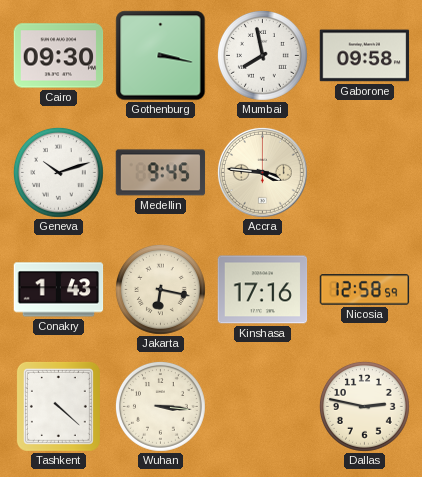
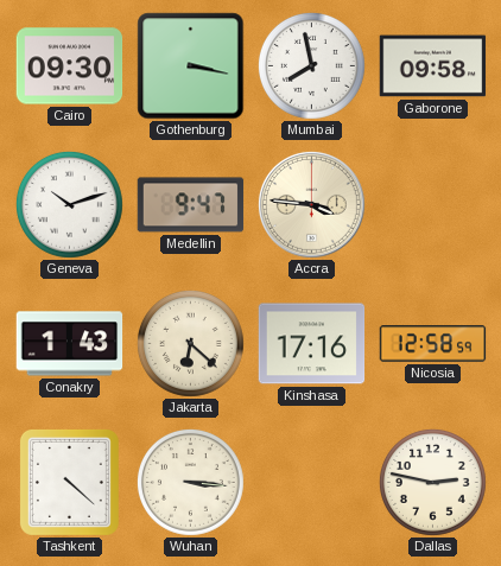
Medellin: 9:45 -> 9:47
Jakarta: 6:17 -> 6:22
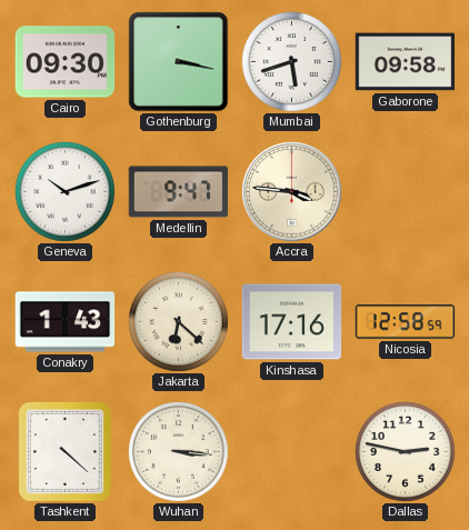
Mumbai: 7:58 -> 5:42
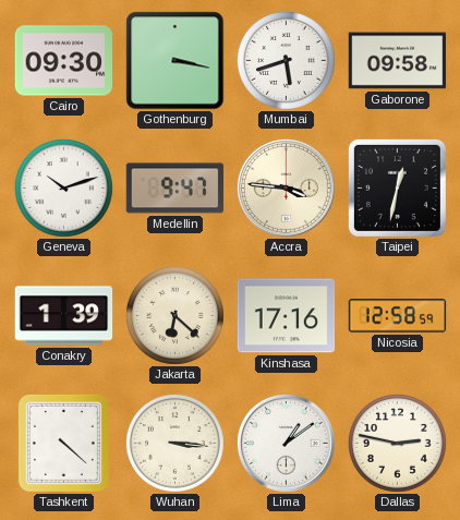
Taipei: none -> 12:32
Conakry: 1:43 -> 1:39
Lima: none -> 1:09
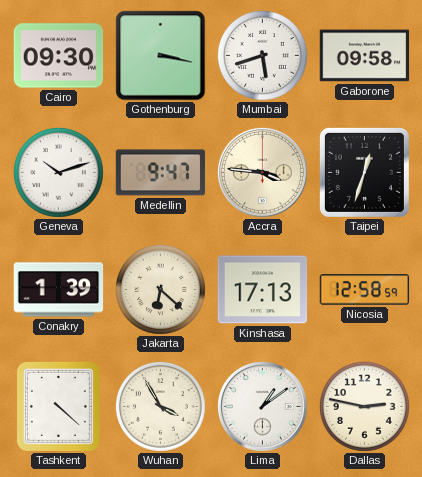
Taipei: 12:32 -> 12:33
Kinshasa: 17:16 -> 17:13
Wuhan: 3:16 -> 3:55
